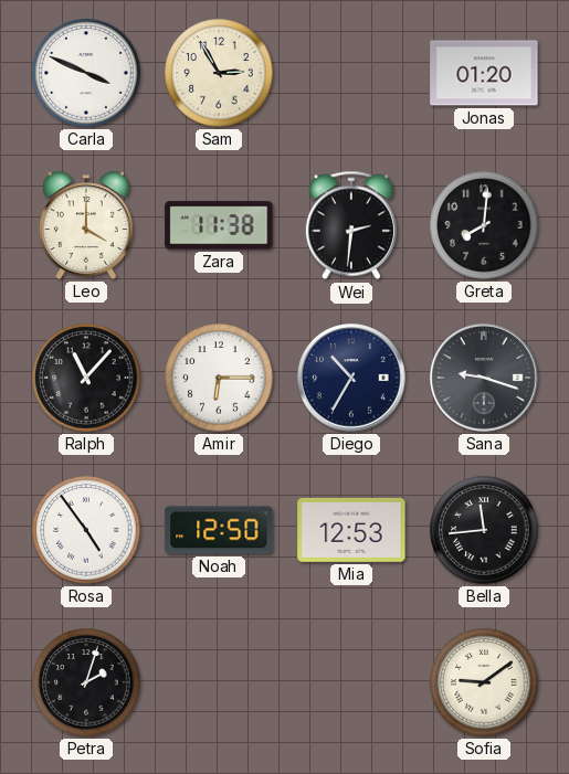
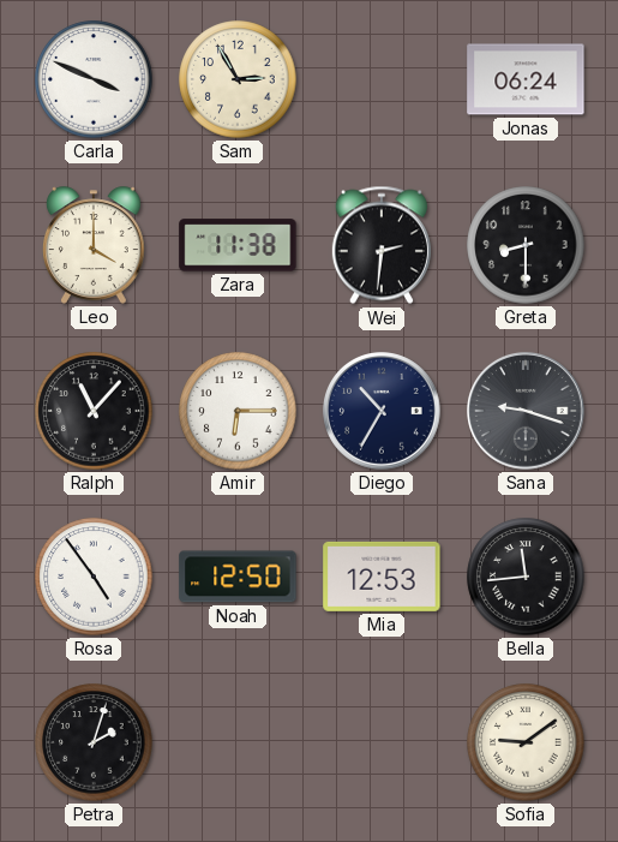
Jonas: 01:20 -> 06:24
Greta: 8:01 -> 8:30
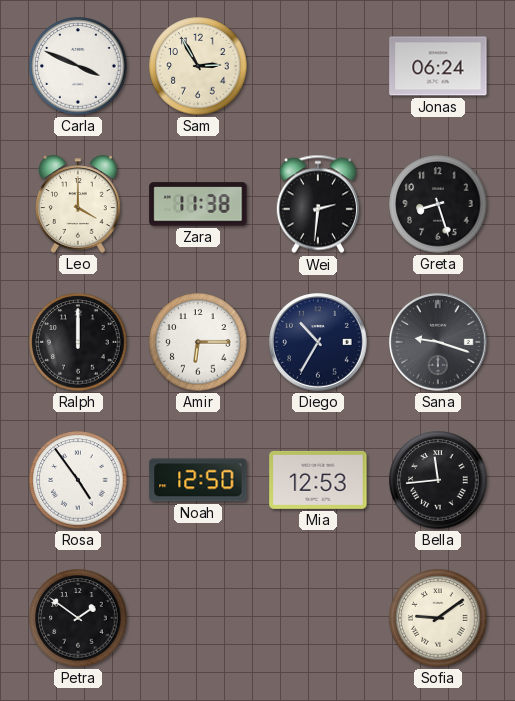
Greta: 8:30 -> 8:27
Ralph: 11:07 -> 12:00
Petra: 2:03 -> 1:51
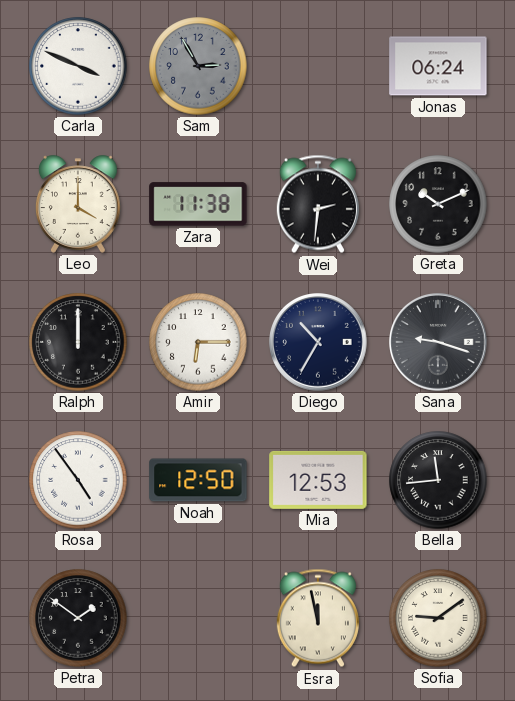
Sam dial: cream -> grey
Greta: 8:27 -> 10:11
Esra: none -> 11:58
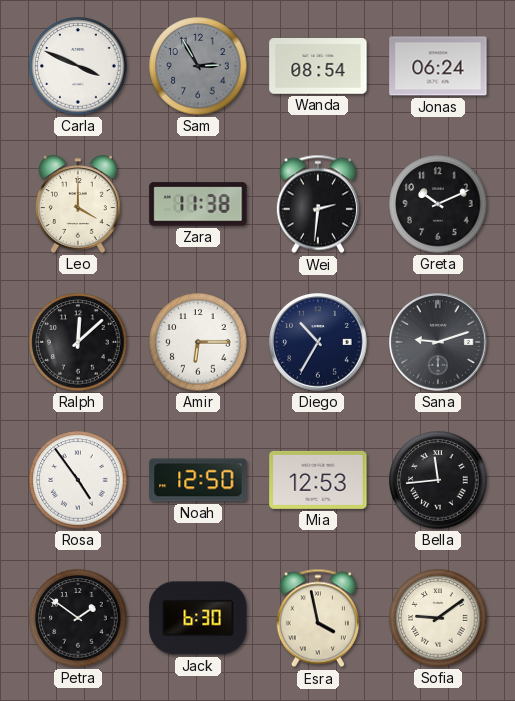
Wanda: none -> 08:54
Ralph: 12:00 -> 12:08
Sana: 9:18 -> 9:12
Jack: none -> 6:30
Esra: 11:58 -> 3:58
